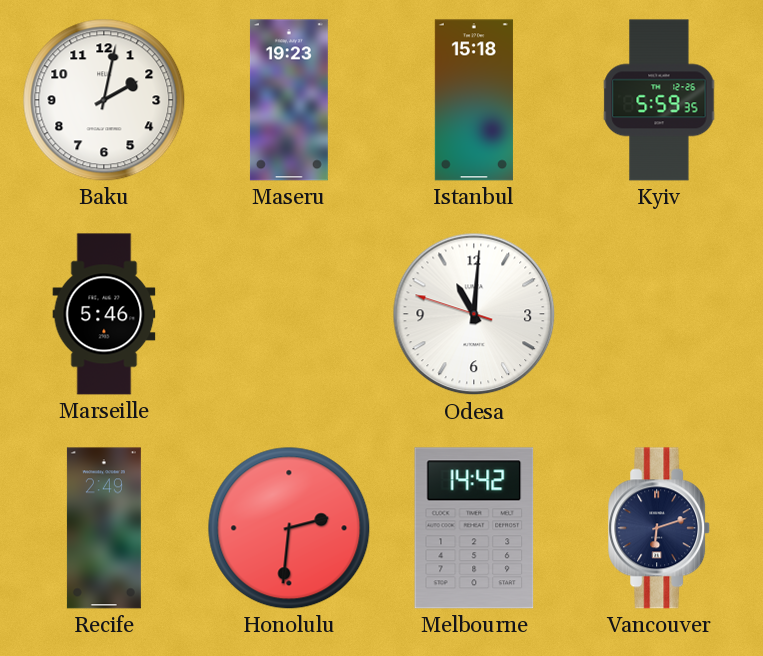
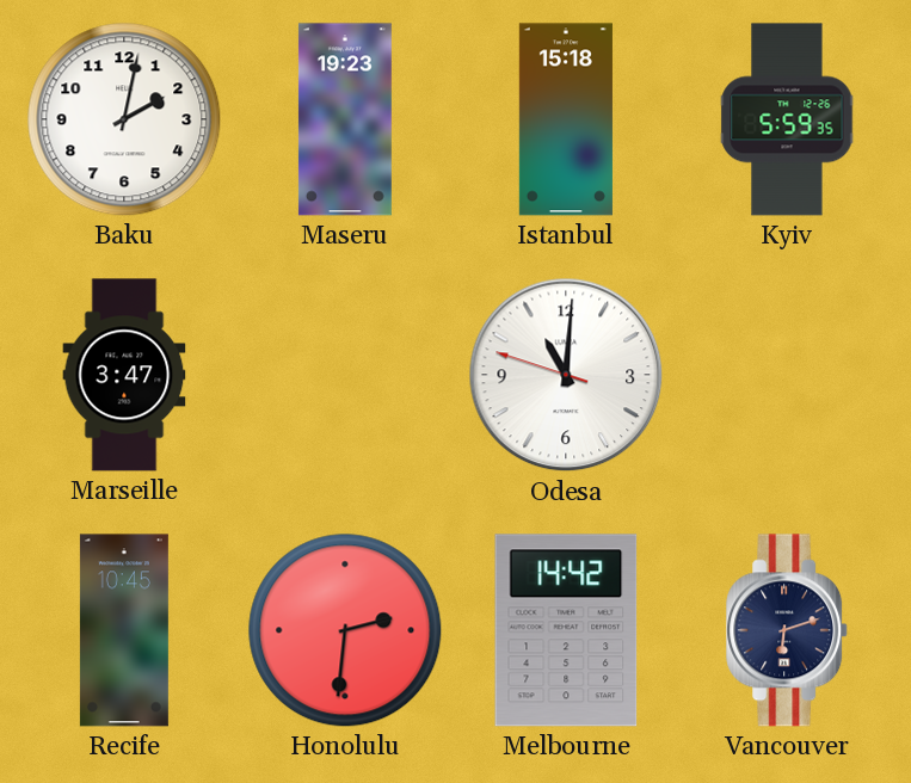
Marseille: 5:46 -> 3:47
Recife: 2:49 -> 10:45
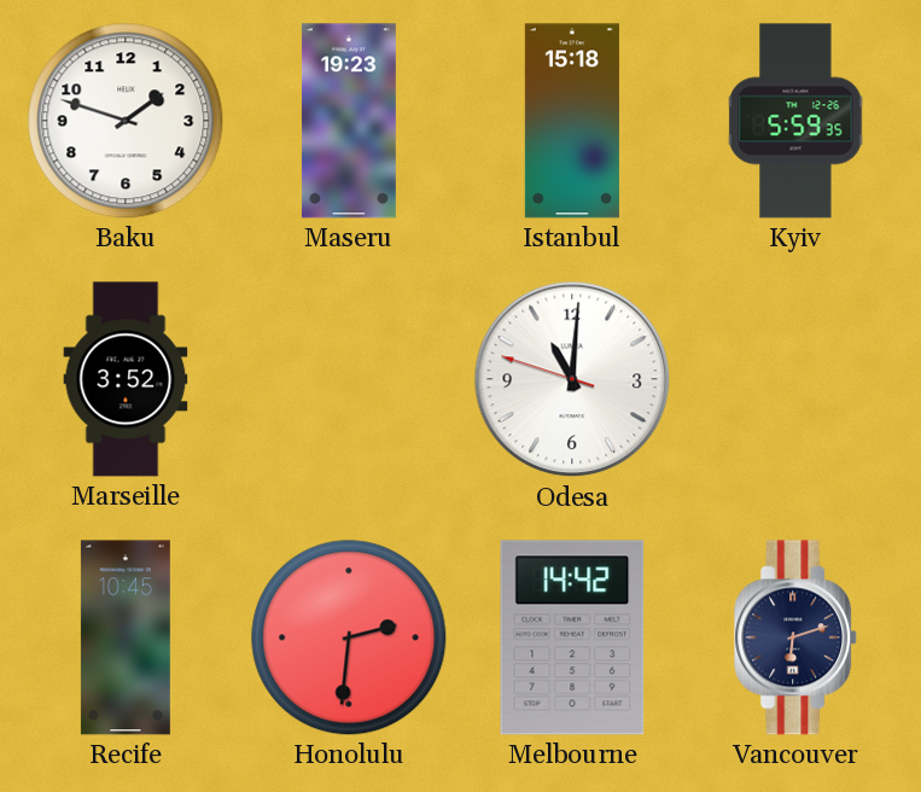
Baku: 2:02 -> 1:48
Marseille: 3:47 -> 3:52
